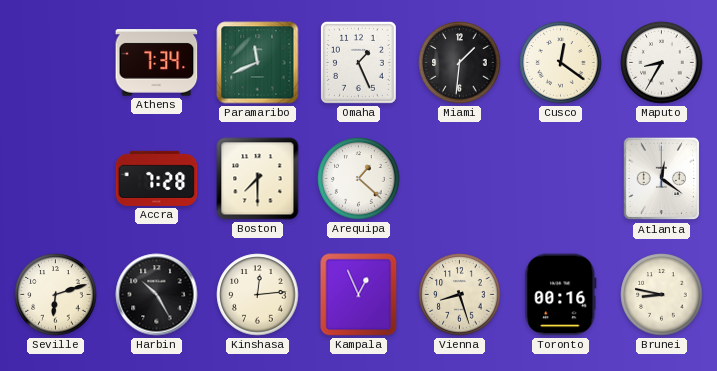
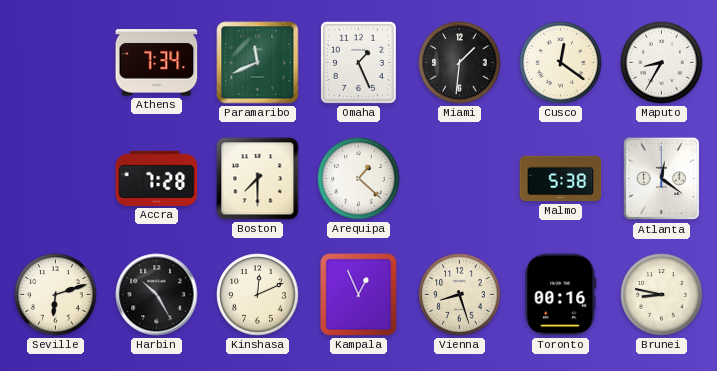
Malmo: none -> 5:38
Kinshasa: 12:14 -> 12:11
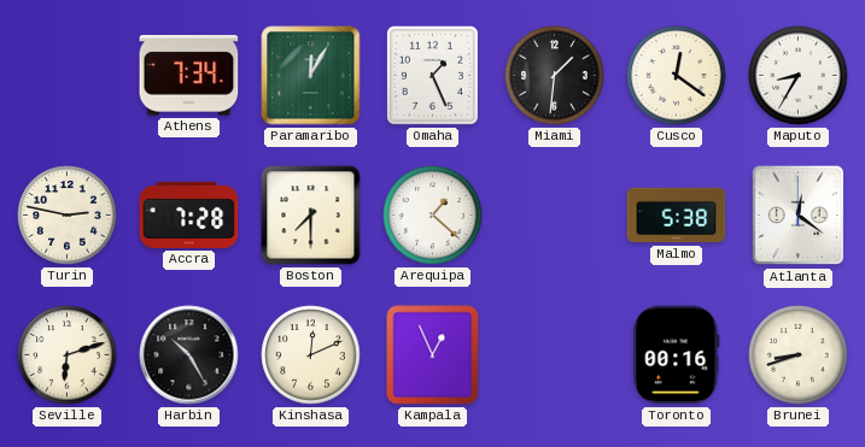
Paramaribo: 11:41 -> 12:05
Turin: none -> 2:47
Vienna: 8:27 -> none
Brunei: 8:47 -> 8:42
